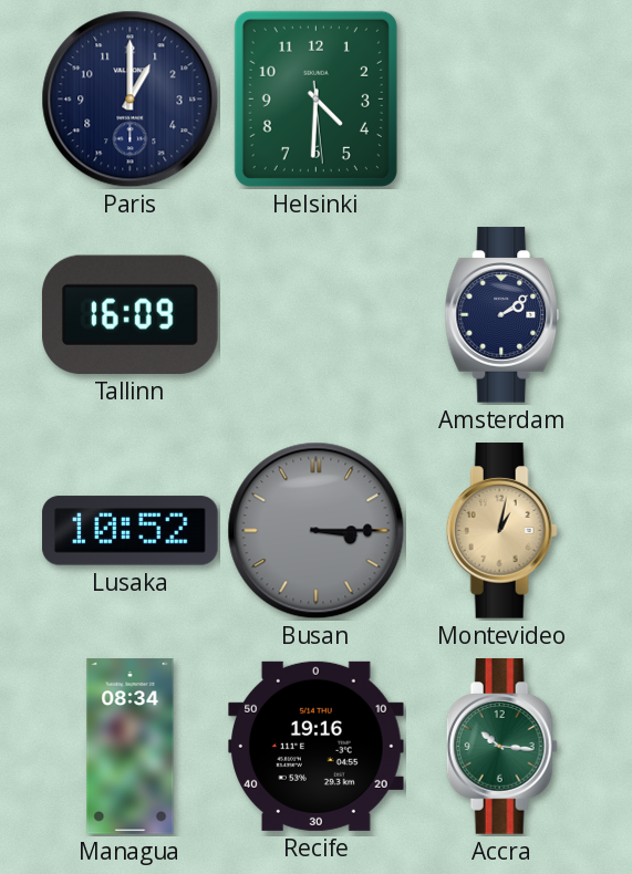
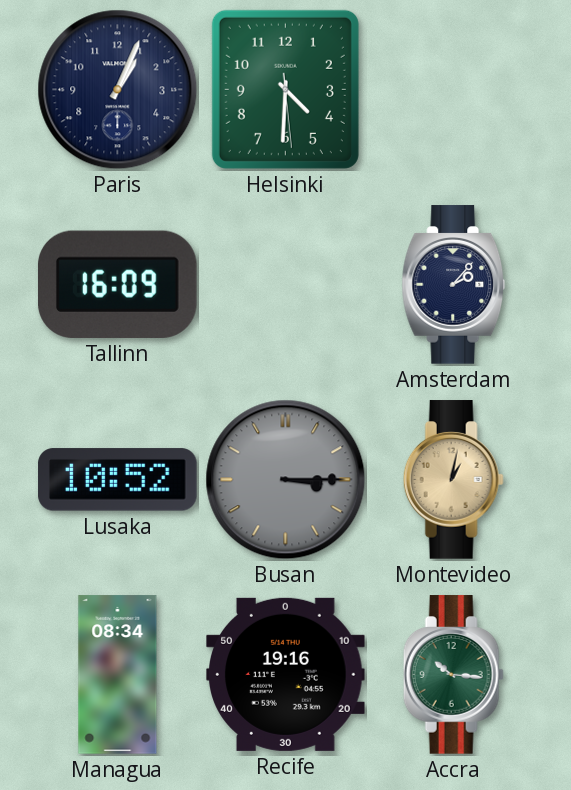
Paris: 1:00 -> 1:04
Amsterdam: 2:09 -> 2:07
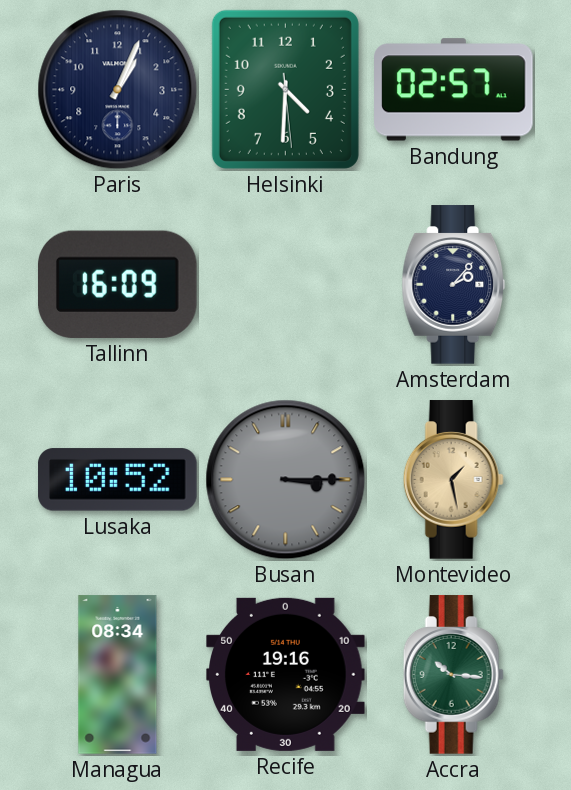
Bandung: none -> 02:57
Montevideo: 1:02 -> 1:28
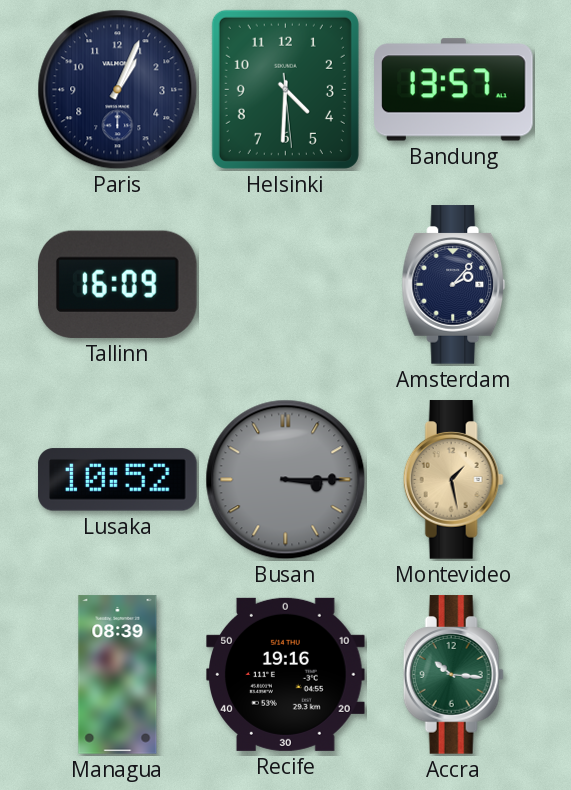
Bandung: 02:57 -> 13:57
Managua: 08:34 -> 08:39
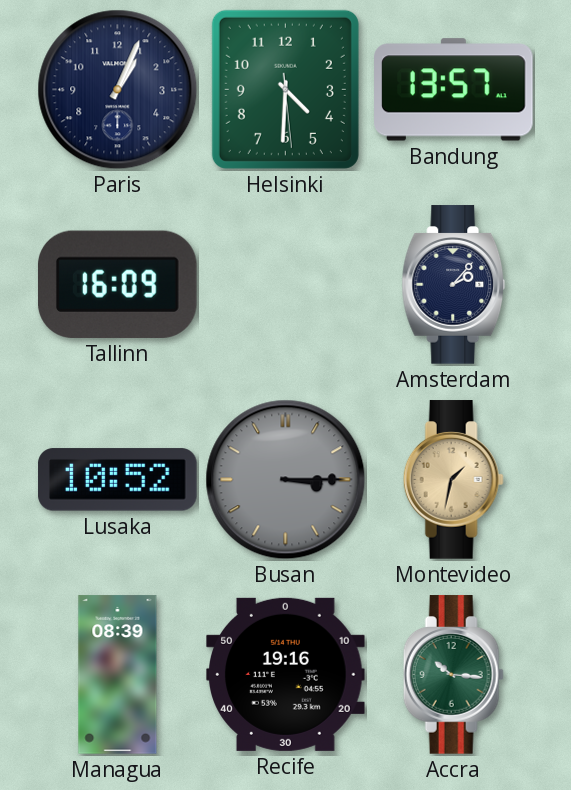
Montevideo: 1:28 -> 1:32
